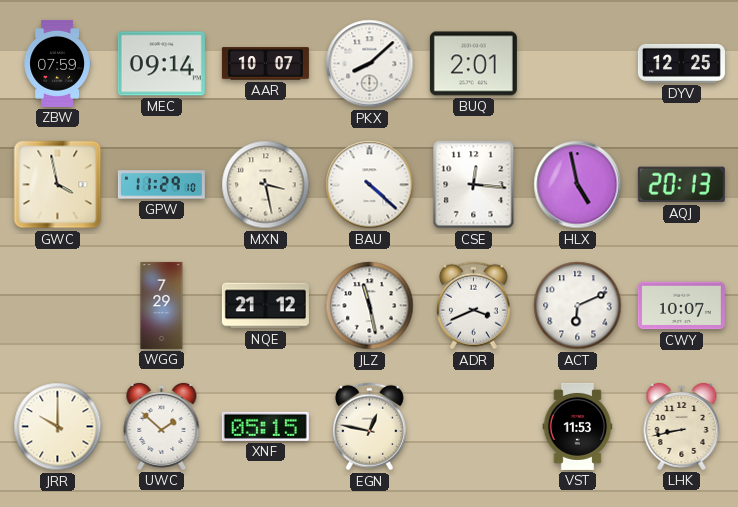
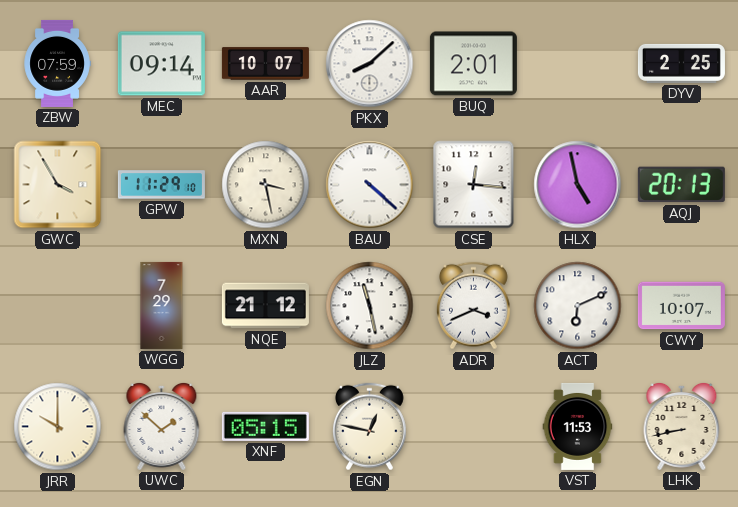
DYV: 12:25 -> 2:25
GWC: 3:58 -> 3:55
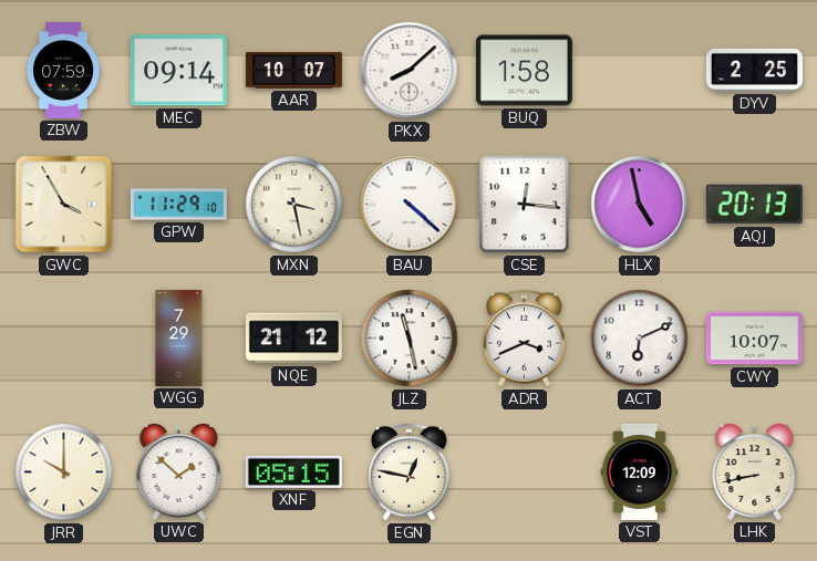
BUQ: 2:01 -> 1:58
VST: 11:53 -> 12:09
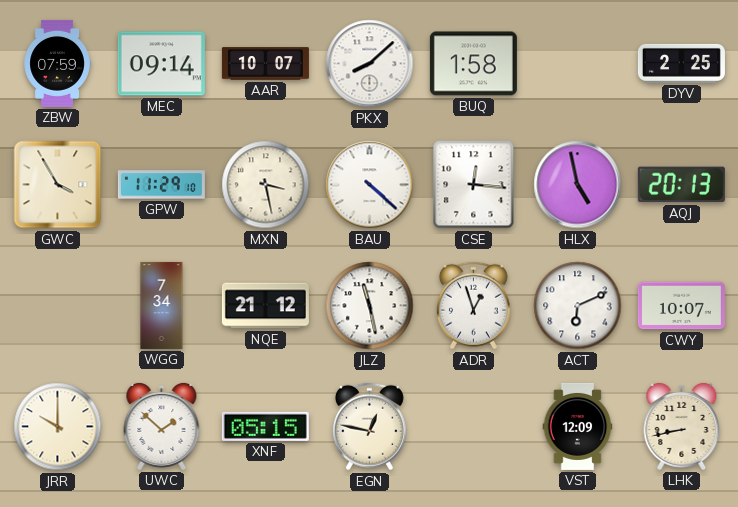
WGG: 7:29 -> 7:34
ADR: 3:41 -> 12:57
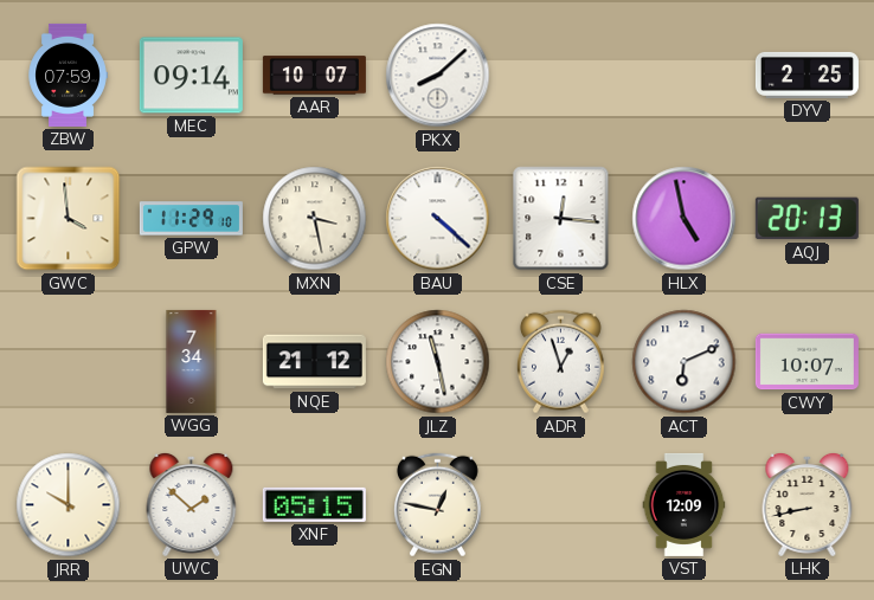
BUQ: 1:58 -> none
GWC: 3:55 -> 3:59
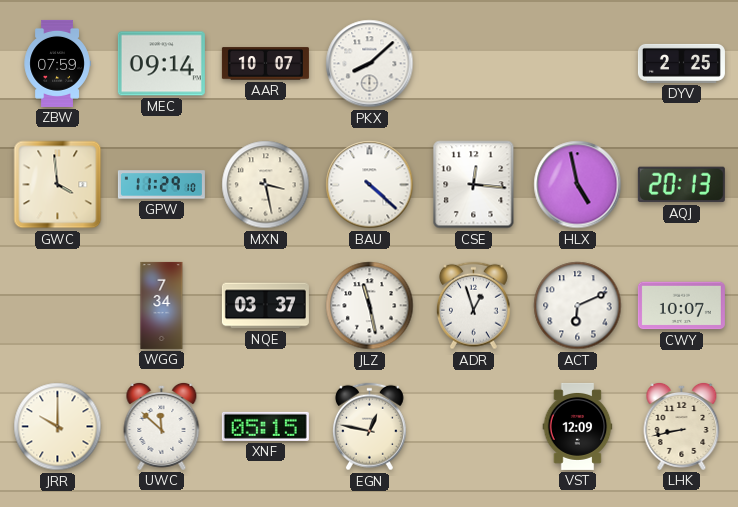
NQE: 21:12 -> 03:37
UWC: 1:52 -> 11:52
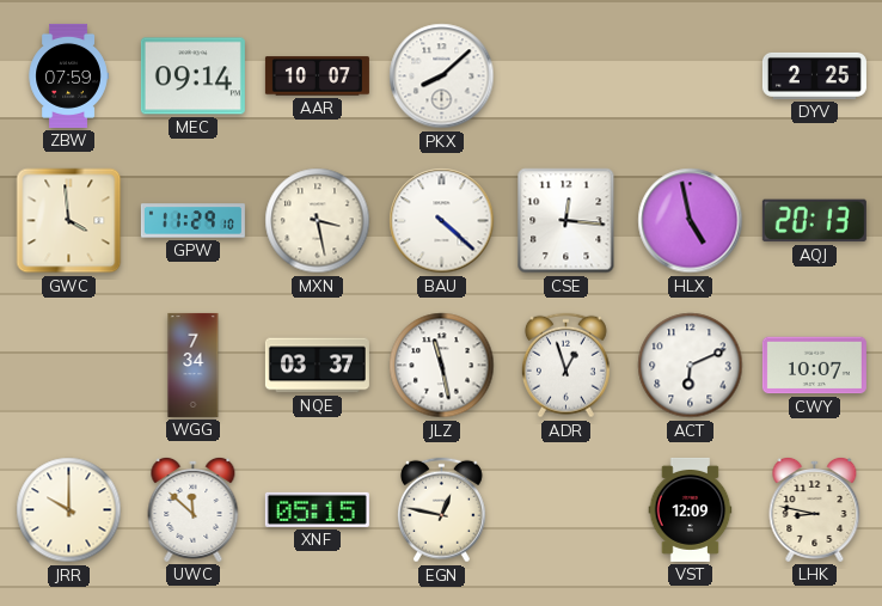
LHK: 8:43 -> 8:47
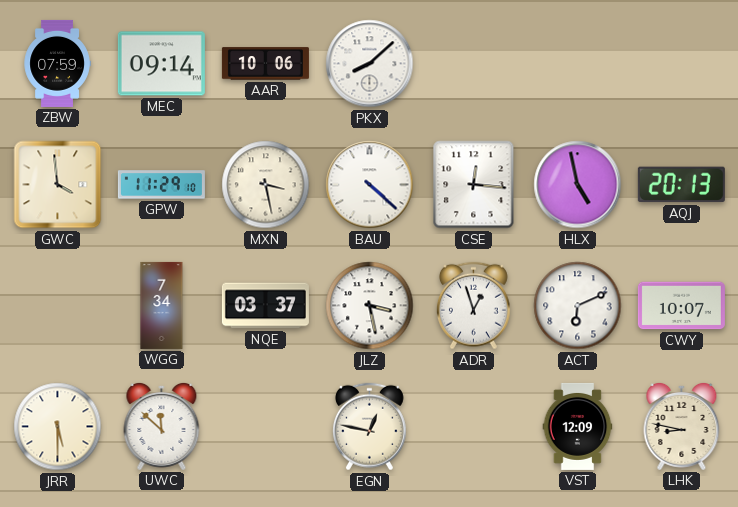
AAR: 10:07 -> 10:06
DYV: 2:25 -> none
JLZ: 11:28 -> 3:28
JRR: 10:00 -> 5:30
XNF: 05:15 -> none
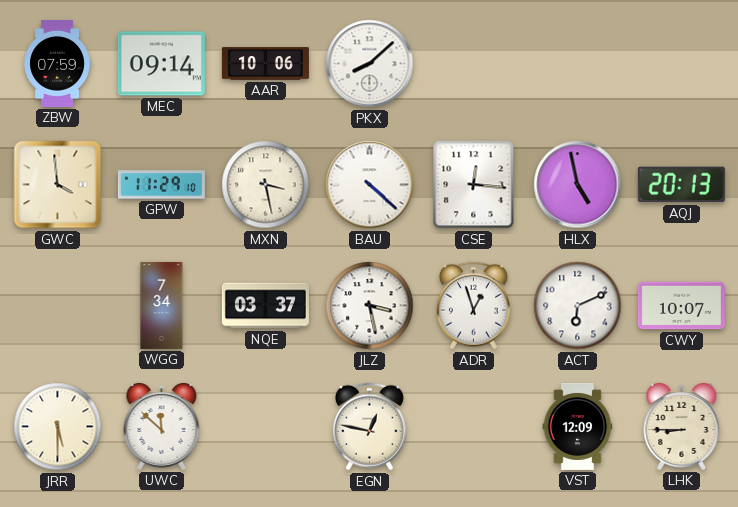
LHK: 8:47 -> 8:45
